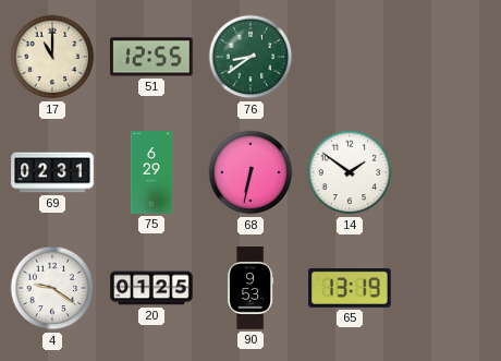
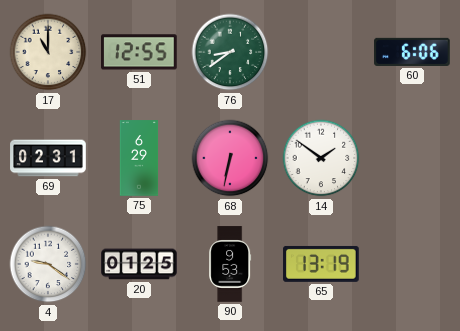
60: none -> 6:06
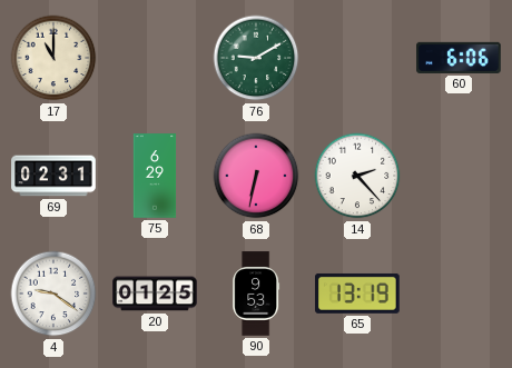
51: 12:55 -> none
76: 8:39 -> 9:10
14: 1:51 -> 2:23
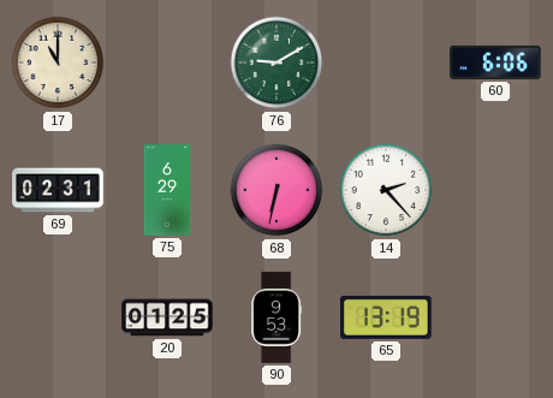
4: 9:21 -> none
